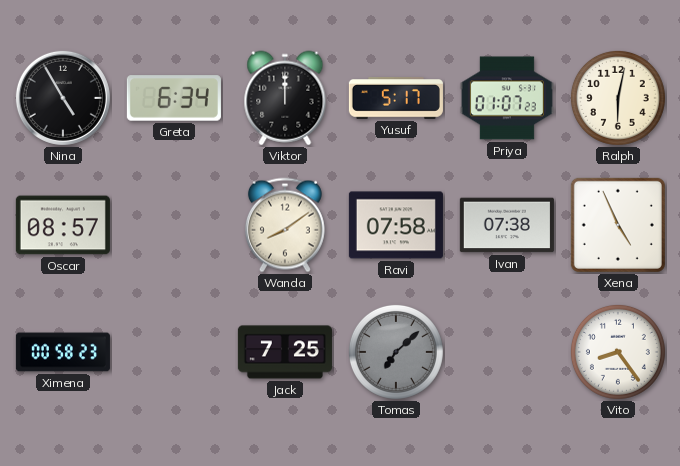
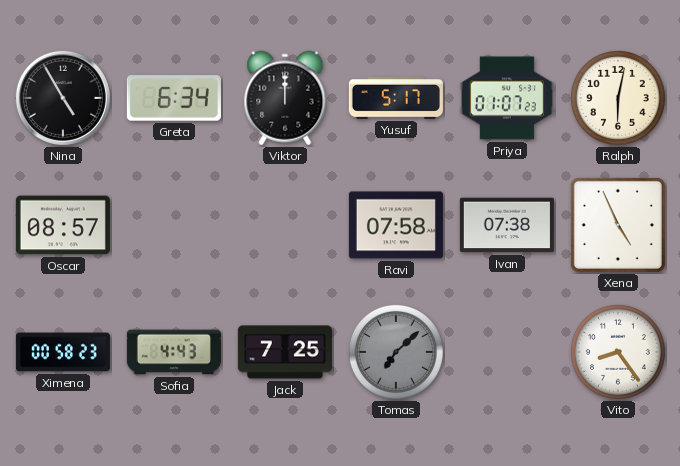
Wanda: 8:09 -> none
Sofia: none -> 4:43
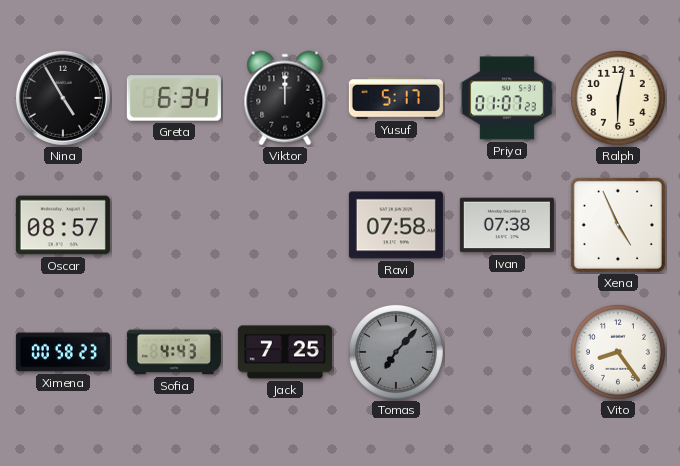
Tomas: 7:08 -> 7:07
